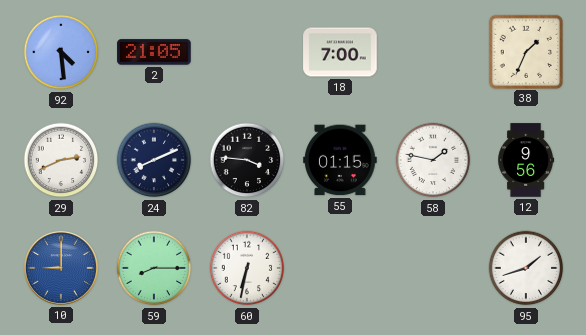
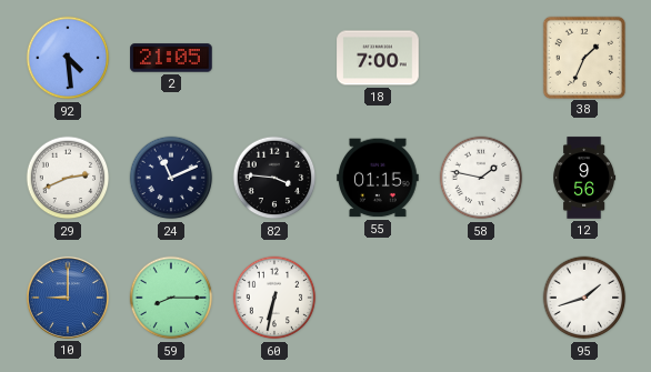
24: 8:11 -> 11:11
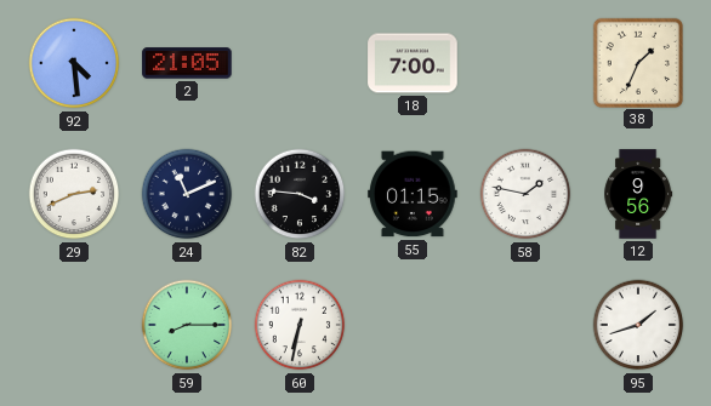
10: 9:00 -> none
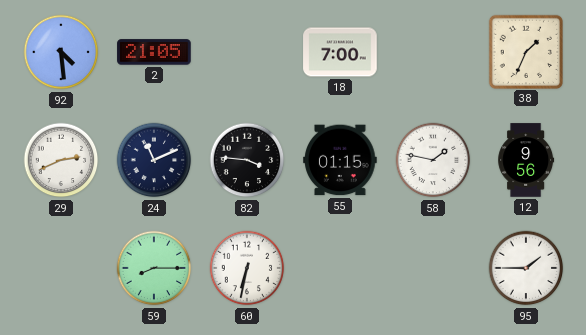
95: 1:42 -> 1:45
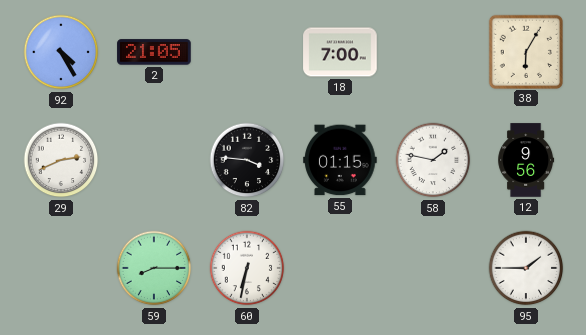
92: 4:29 -> 4:25
38: 1:34 -> 6:05
24: 11:11 -> none
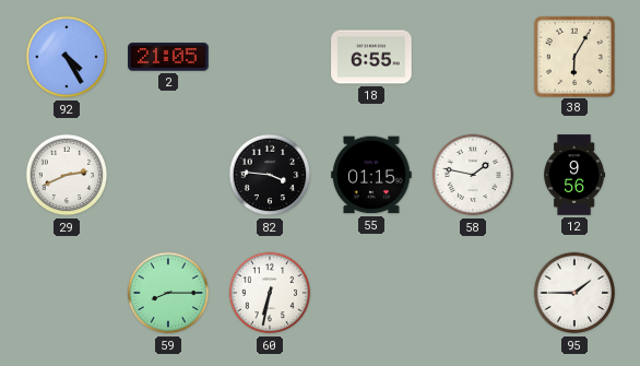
18: 7:00 -> 6:55
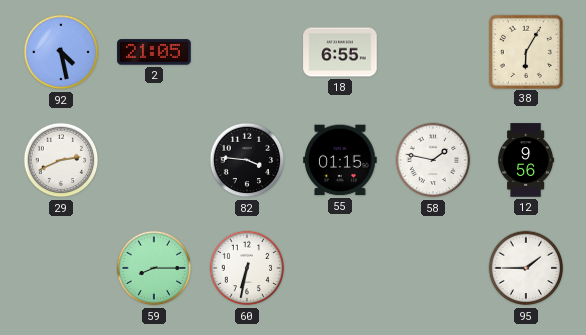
92: 4:25 -> 4:28
